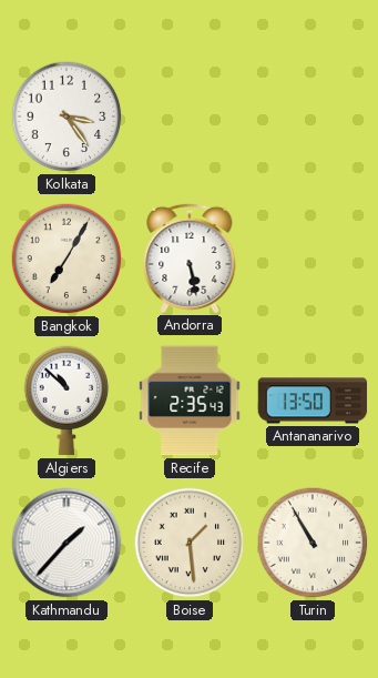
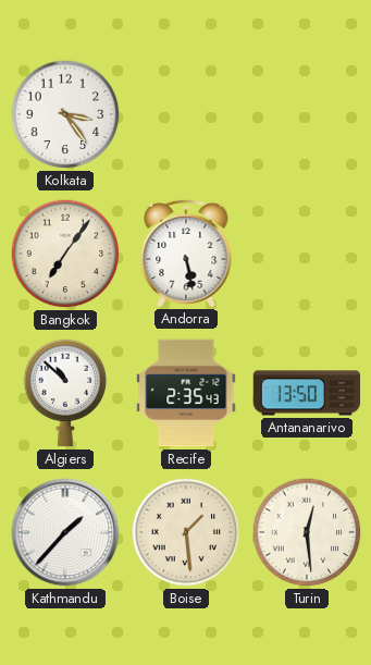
Bangkok: 7:05 -> 7:06
Turin: 10:55 -> 12:29
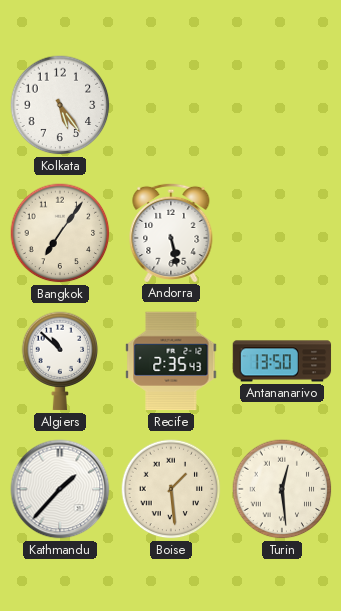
Kolkata: 3:24 -> 5:24
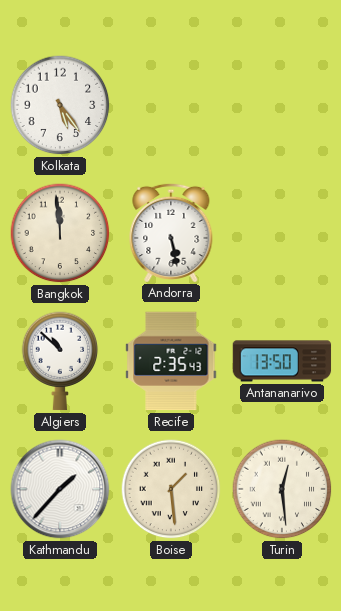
Bangkok: 7:06 -> 11:59
